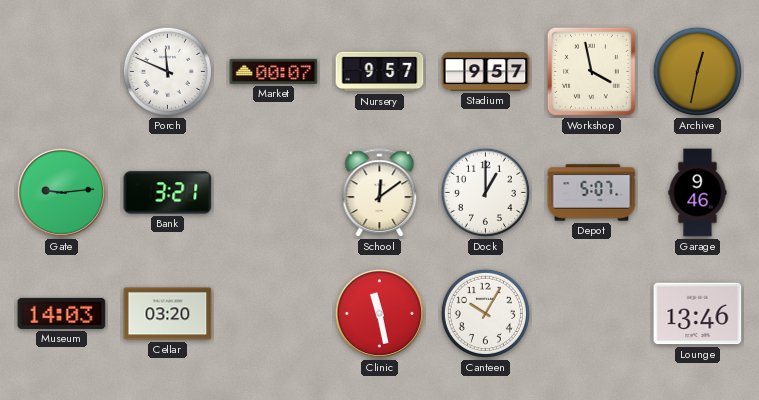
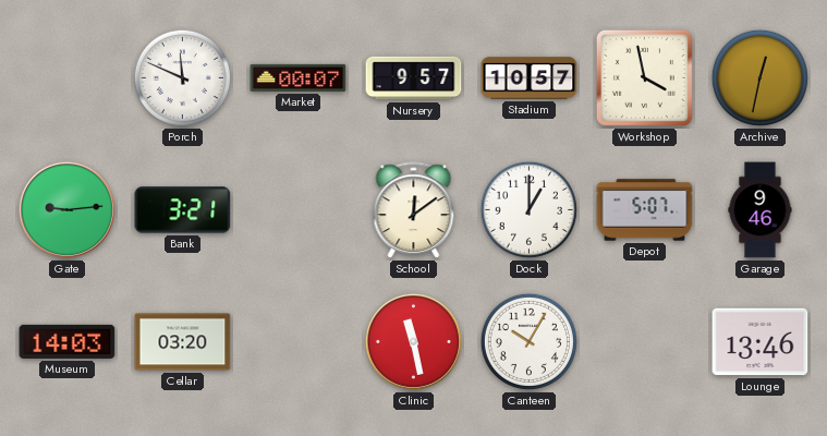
Stadium: 9:57 -> 10:57
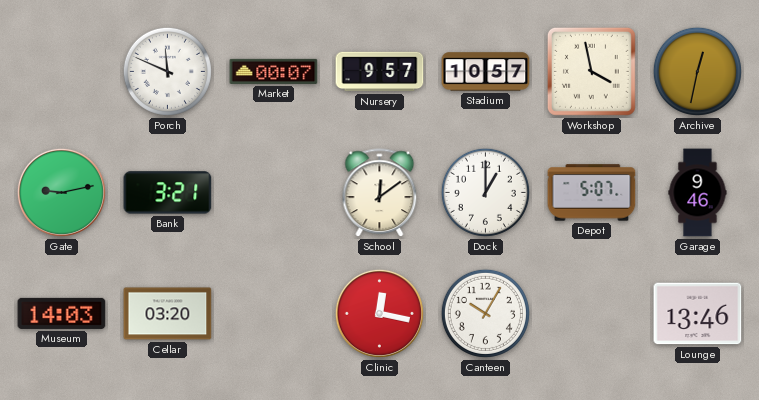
Gate: 9:14 -> 9:13
Clinic: 11:28 -> 12:17
